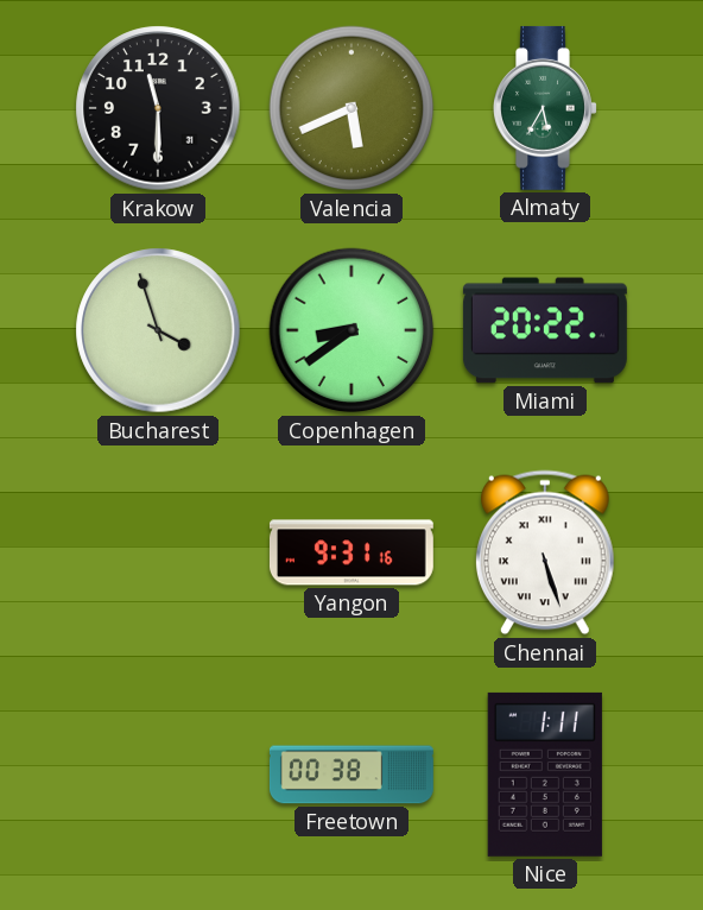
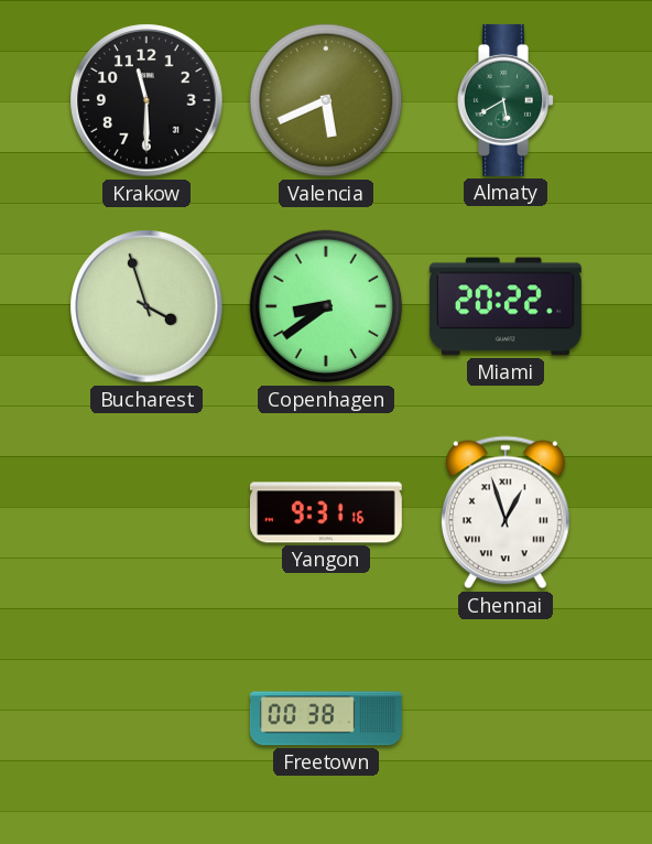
Almaty: 5:35 -> 5:40
Chennai: 5:27 -> 12:57
Nice: 1:11 -> none
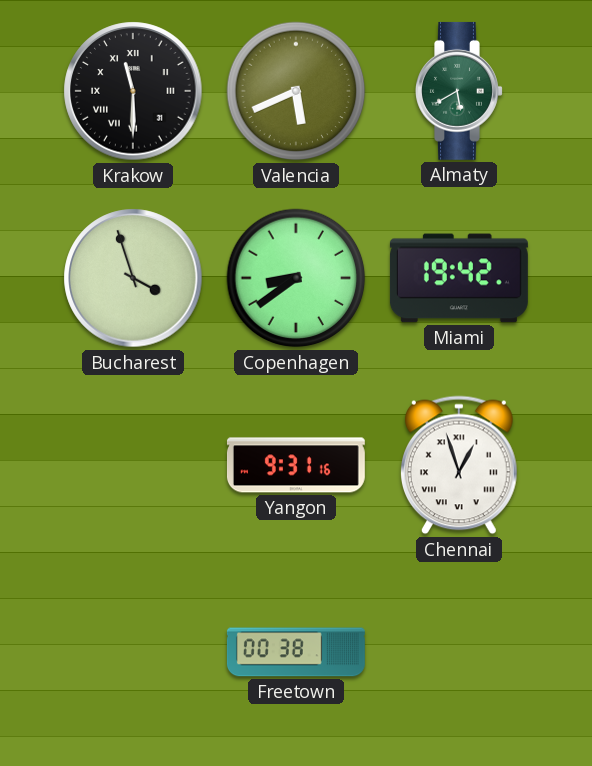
Krakow numerals: Arabic -> Roman
Miami: 20:22 -> 19:42
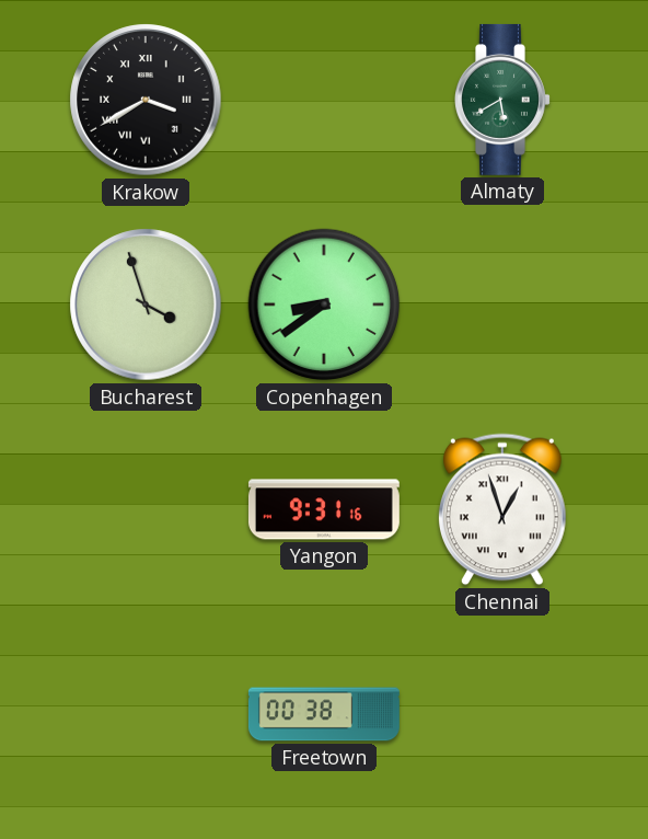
Krakow: 11:30 -> 3:40
Valencia: 5:41 -> none
Miami: 19:42 -> none
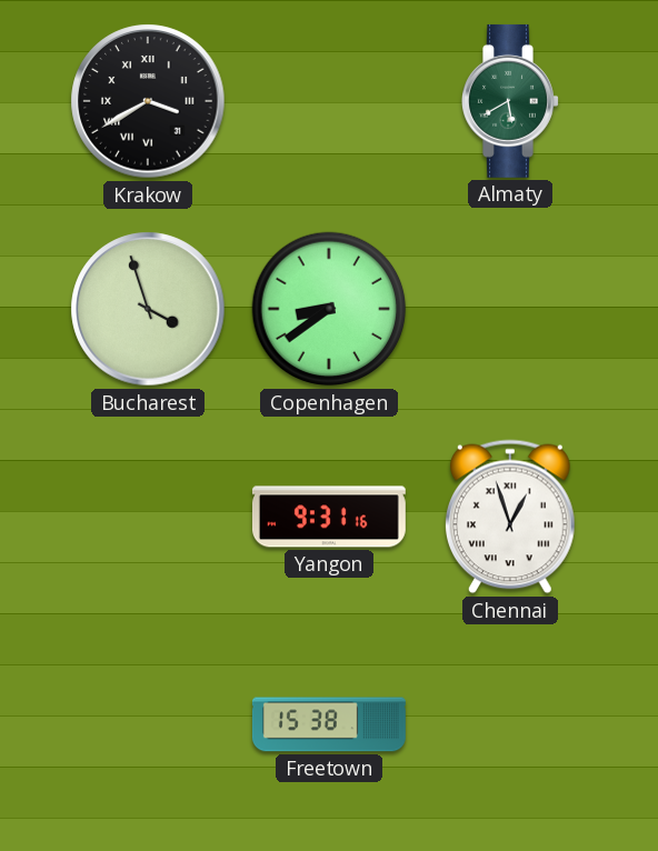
Freetown: 00:38 -> 15:38
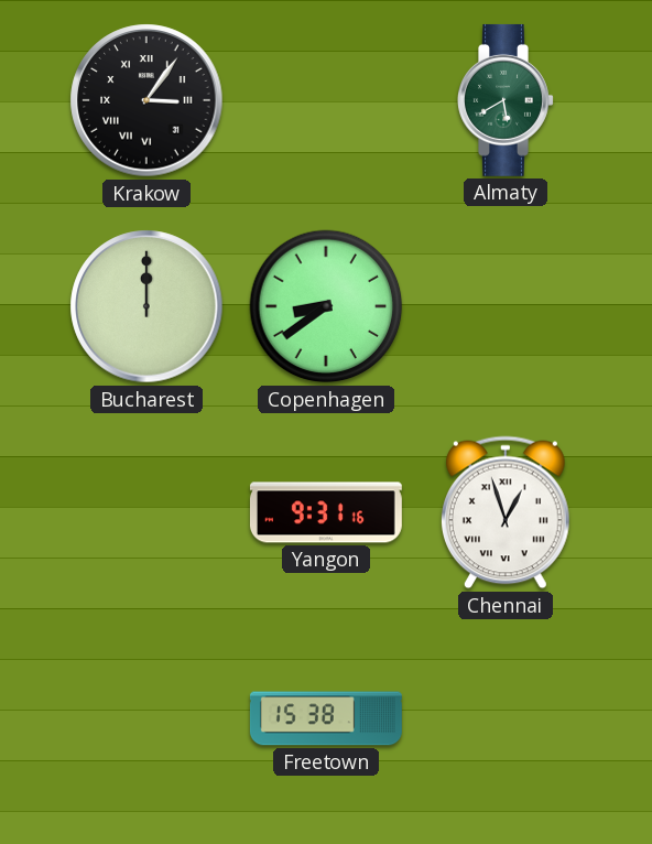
Krakow: 3:40 -> 3:06
Bucharest: 3:57 -> 12:00
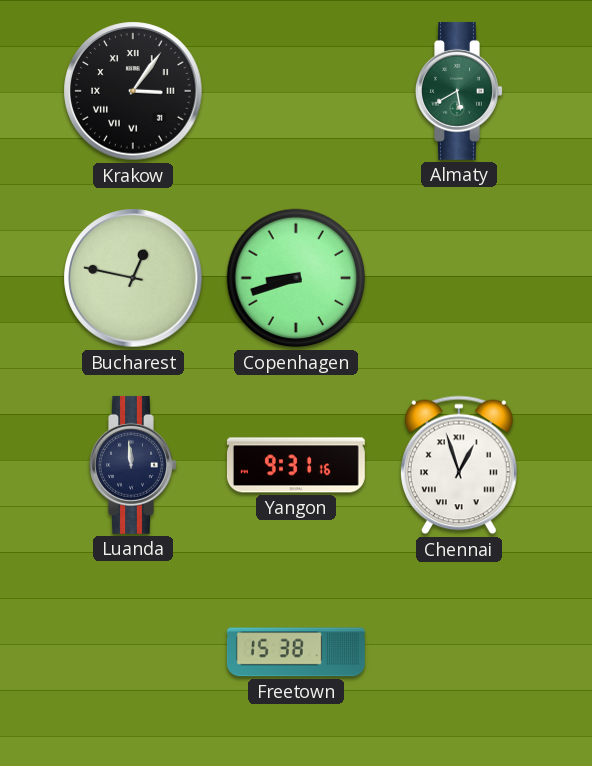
Bucharest: 12:00 -> 12:47
Copenhagen: 8:39 -> 8:42
Luanda: none -> 11:59
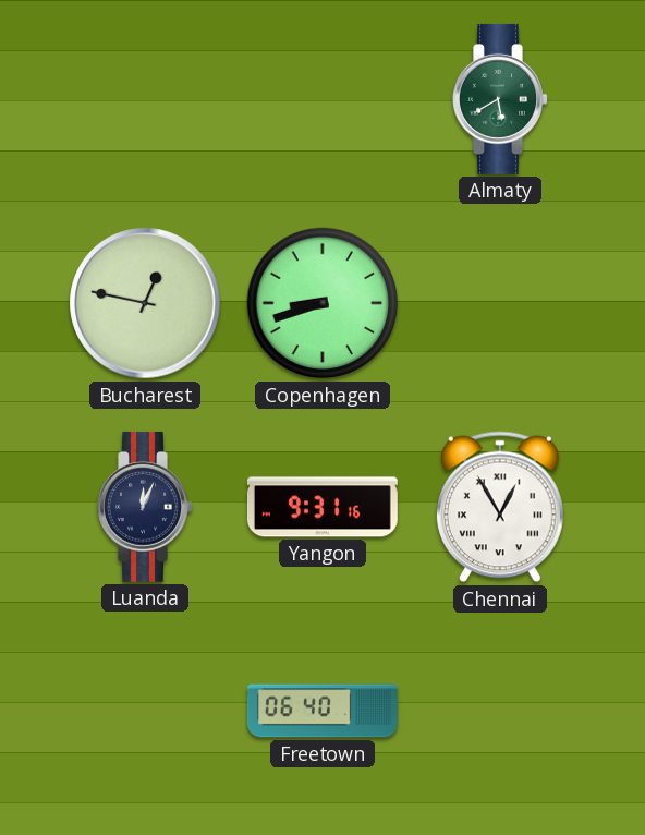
Krakow: 3:06 -> none
Luanda: 11:59 -> 12:04
Chennai: 12:57 -> 12:55
Freetown: 15:38 -> 06:40
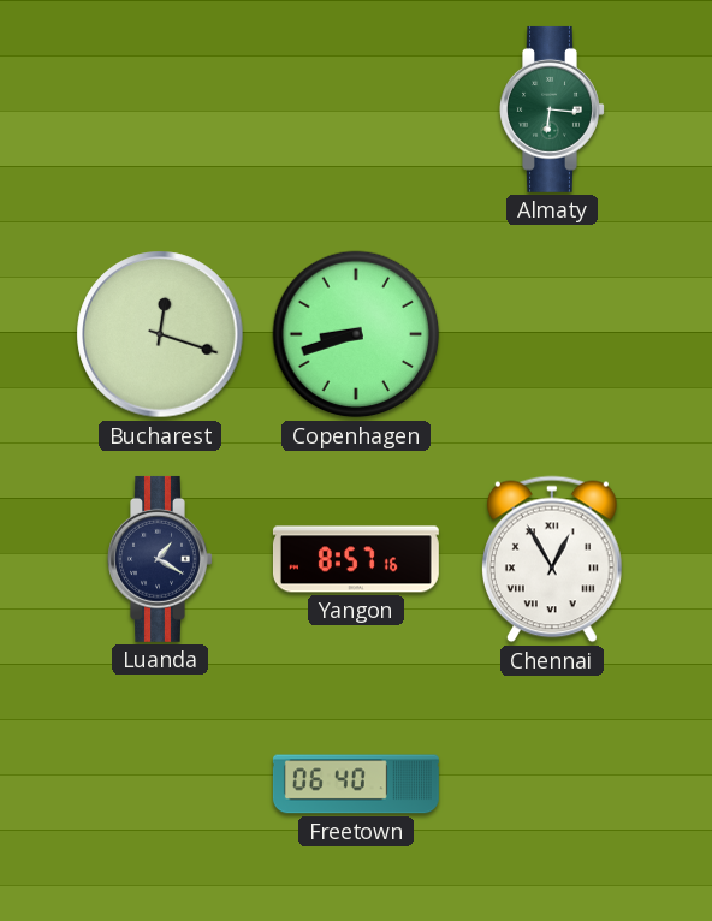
Almaty: 5:40 -> 6:16
Bucharest: 12:47 -> 12:18
Luanda: 12:04 -> 1:20
Yangon: 9:31 -> 8:57
